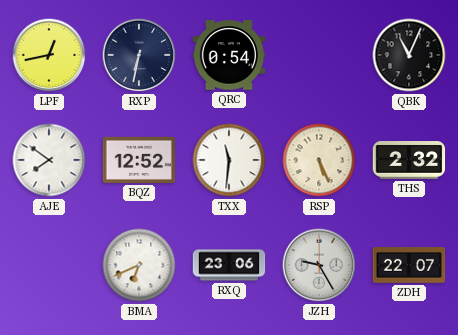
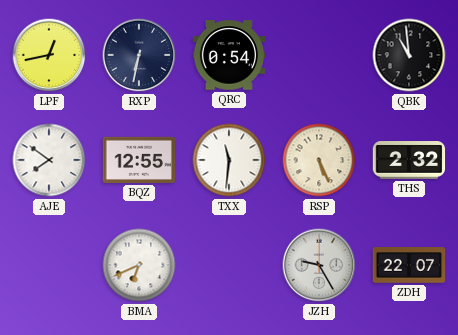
QBK: 11:04 -> 10:59
BQZ: 12:52 -> 12:55
RXQ: 23:06 -> none
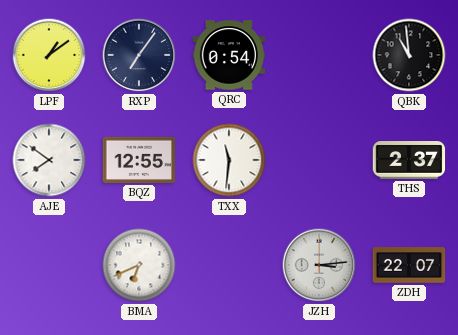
LPF: 12:43 -> 1:09
RXP: 6:32 -> 7:06
RSP: 5:26 -> none
THS: 2:32 -> 2:37
JZH: 9:25 -> 3:14
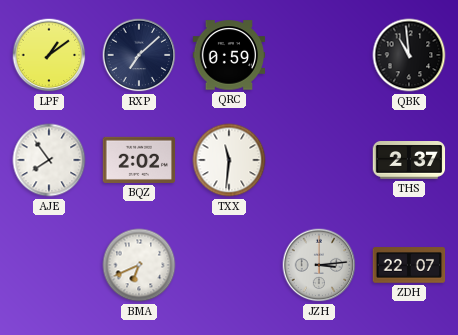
RXP: 7:06 -> 7:08
QRC: 0:54 -> 0:59
AJE: 7:51 -> 7:54
BQZ: 12:55 -> 2:02
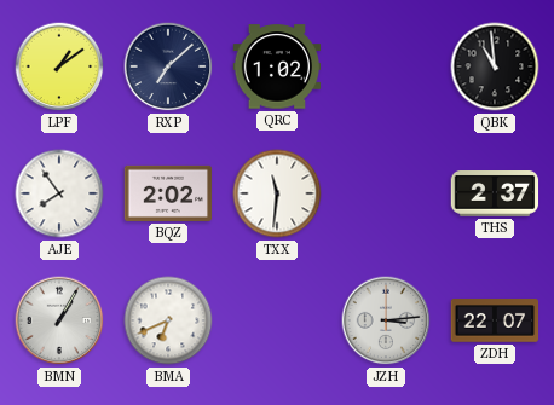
QRC: 0:59 -> 1:02
BMN: none -> 1:05
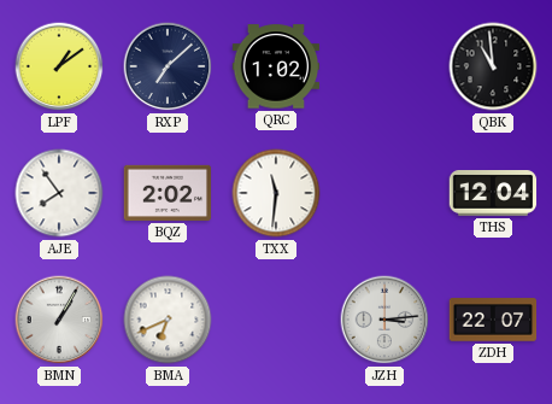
THS: 2:37 -> 12:04
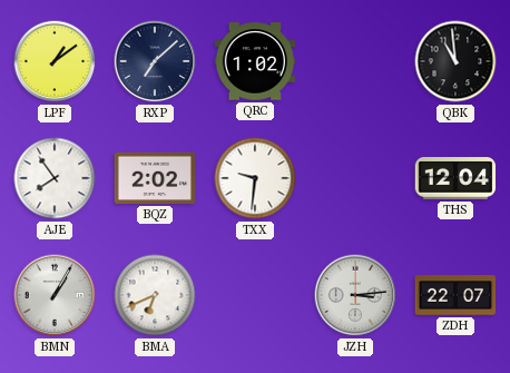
TXX: 11:31 -> 9:31
